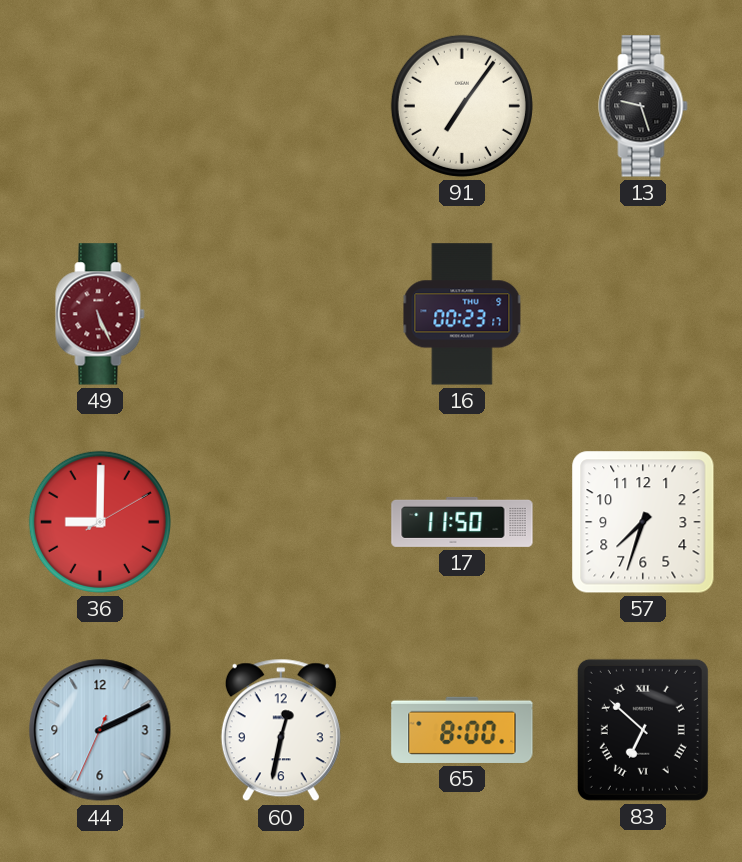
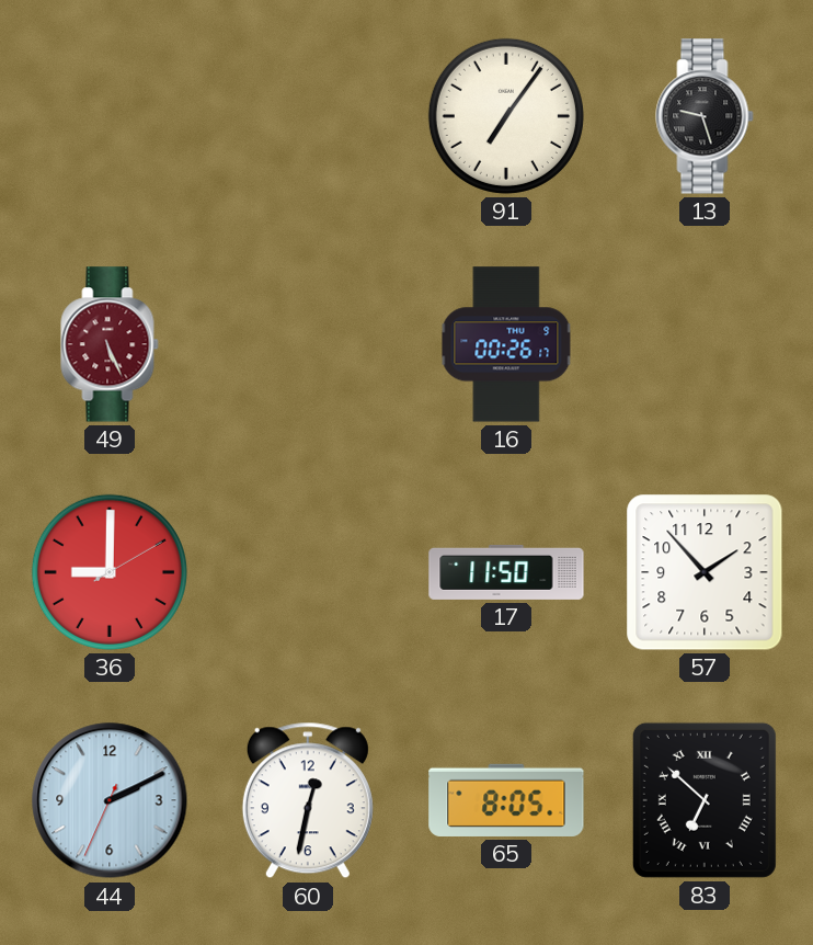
16: 00:23 -> 00:26
57: 7:33 -> 1:53
65: 8:00 -> 8:05
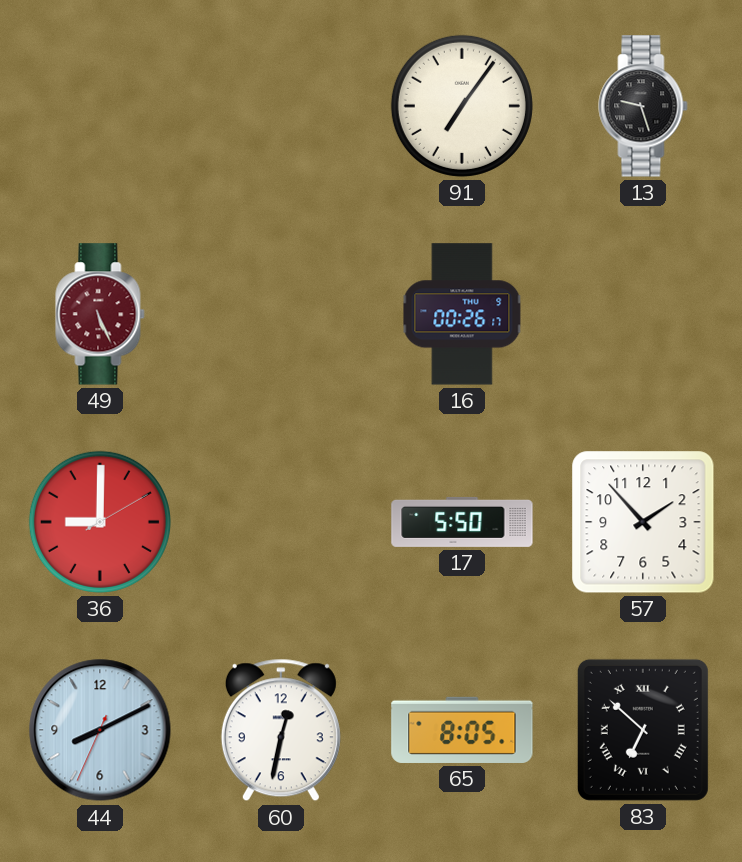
17: 11:50 -> 5:50
44: 2:10 -> 8:10
